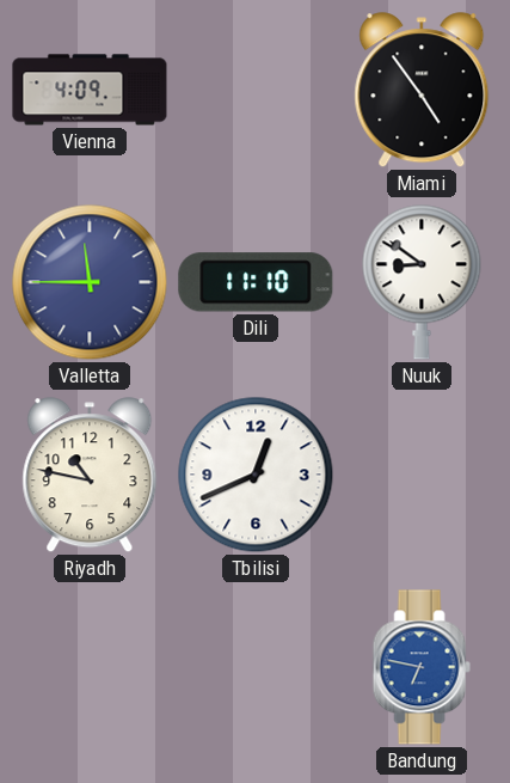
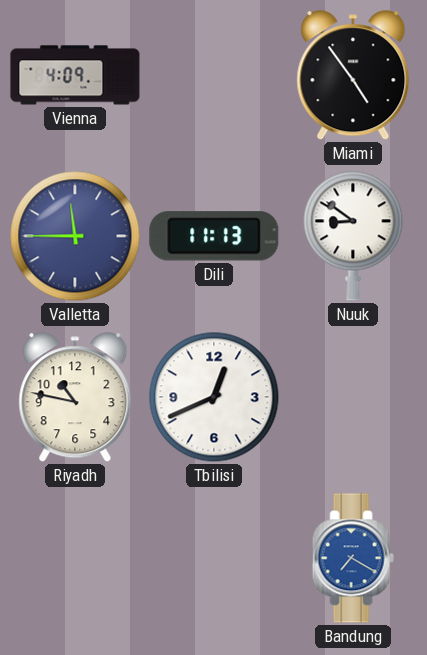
Dili: 11:10 -> 11:13
Bandung: 6:47 -> 7:20
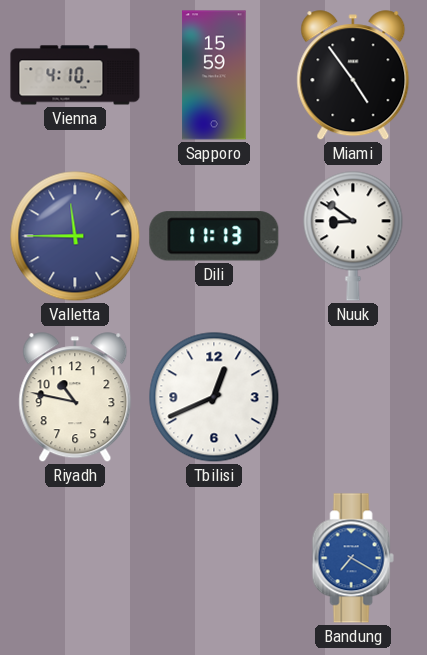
Vienna: 4:09 -> 4:10
Sapporo: none -> 15:59
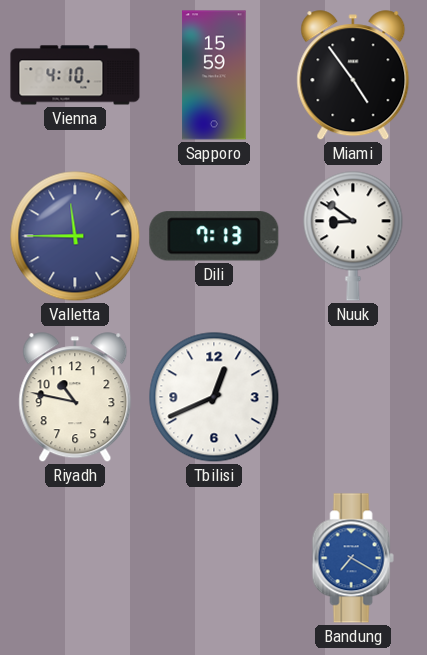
Dili: 11:13 -> 7:13
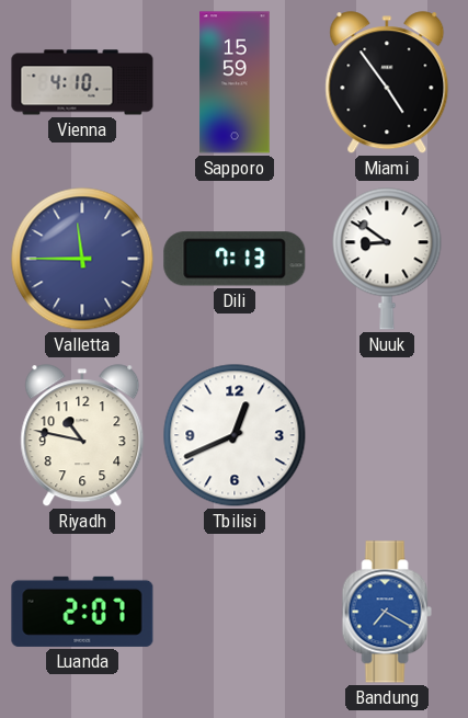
Luanda: none -> 2:07
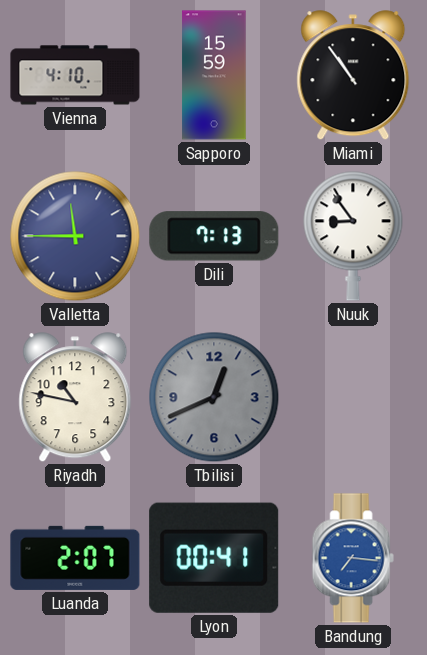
Miami: 4:54 -> 10:54
Nuuk: 8:51 -> 8:54
Tbilisi dial: white -> grey
Lyon: none -> 00:41
Bandung: 7:20 -> 7:16
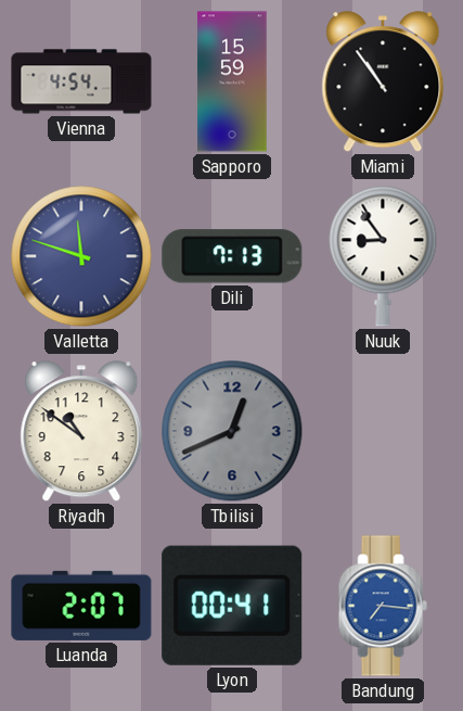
Vienna: 4:10 -> 4:54
Valletta: 11:45 -> 11:48
Riyadh: 10:47 -> 10:51
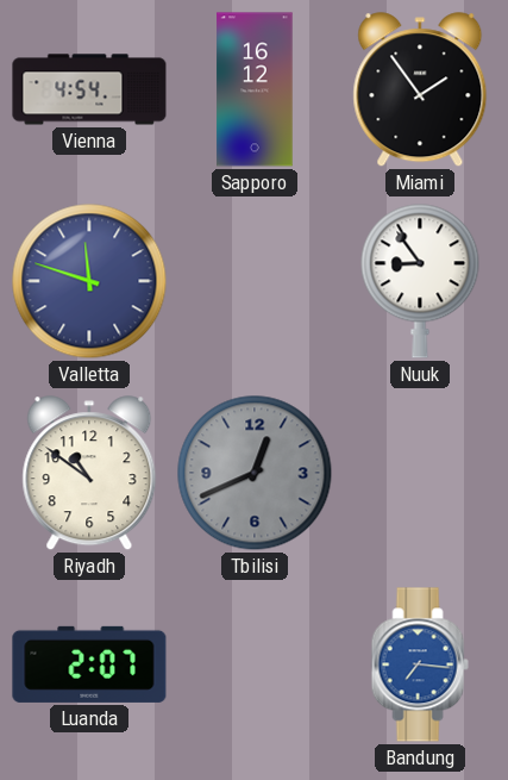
Sapporo: 15:59 -> 16:12
Miami: 10:54 -> 1:54
Dili: 7:13 -> none
Lyon: 00:41 -> none
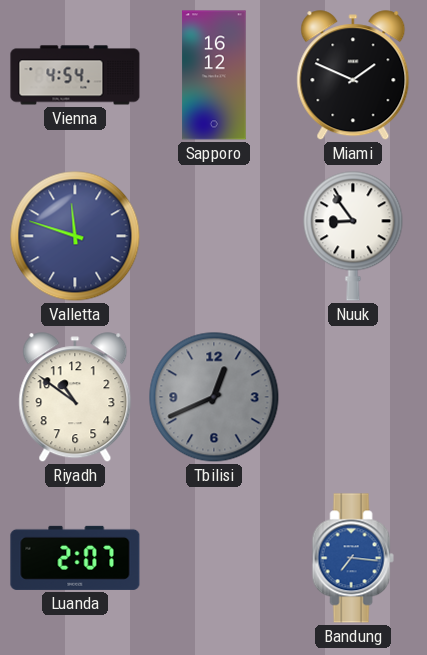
Miami: 1:54 -> 1:49
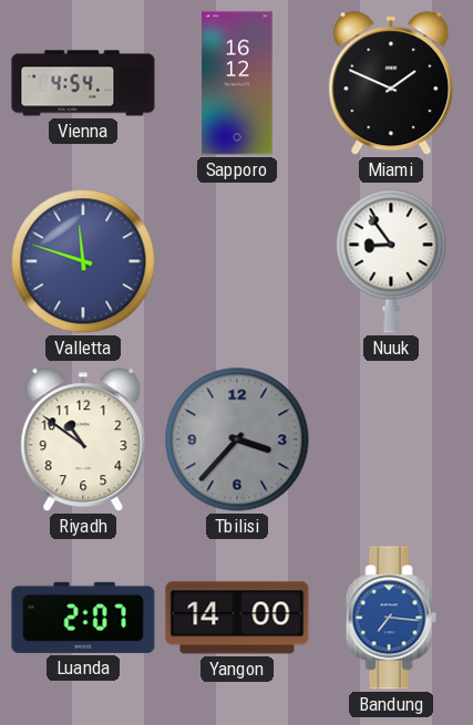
Tbilisi: 12:41 -> 3:37
Yangon: none -> 14:00
